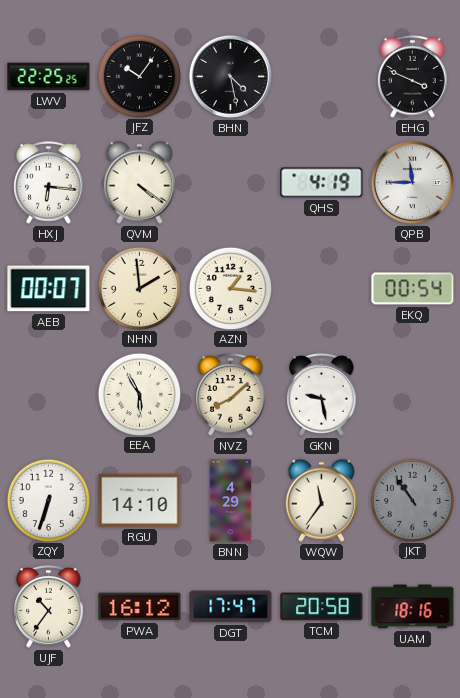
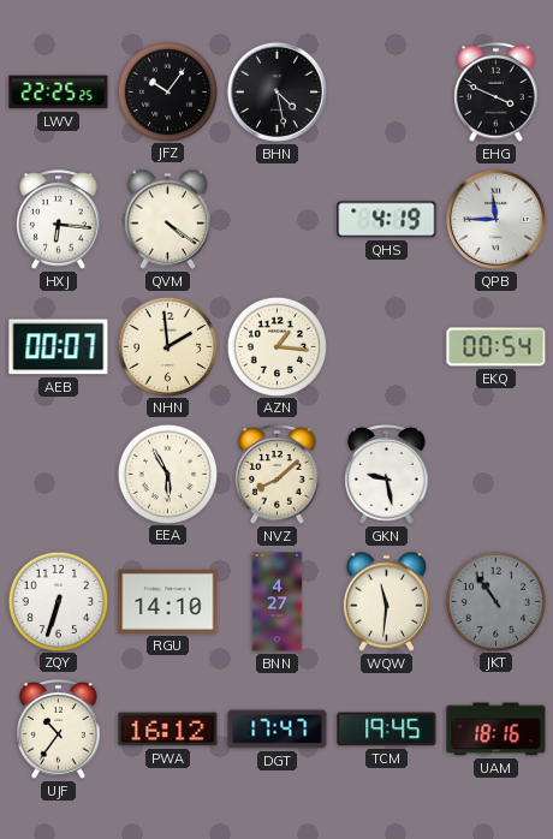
BNN: 4:29 -> 4:27
WQW: 11:36 -> 11:31
TCM: 20:58 -> 19:45
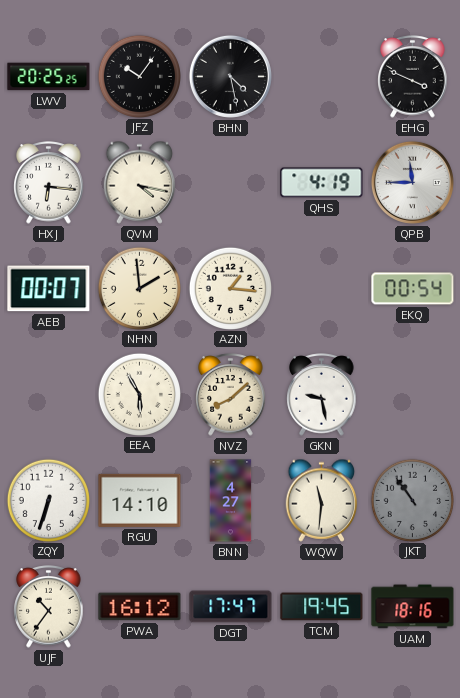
LWV: 22:25 -> 20:25
QVM: 4:21 -> 4:17
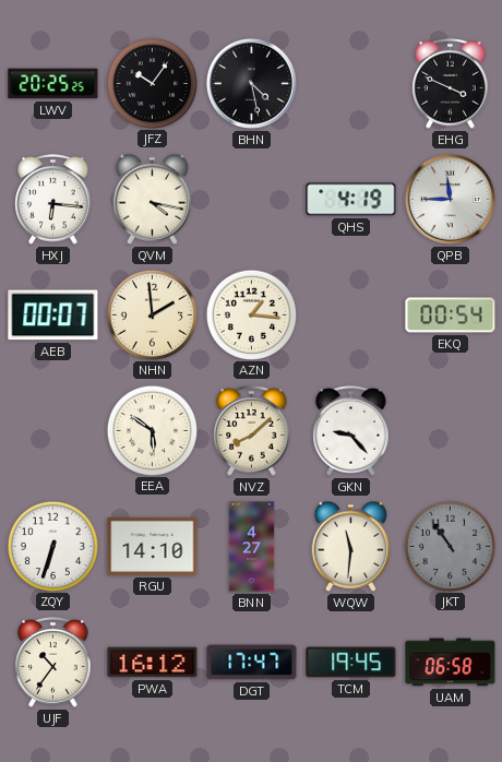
EEA: 5:55 -> 5:51
GKN: 9:28 -> 9:23
UAM: 18:16 -> 06:58
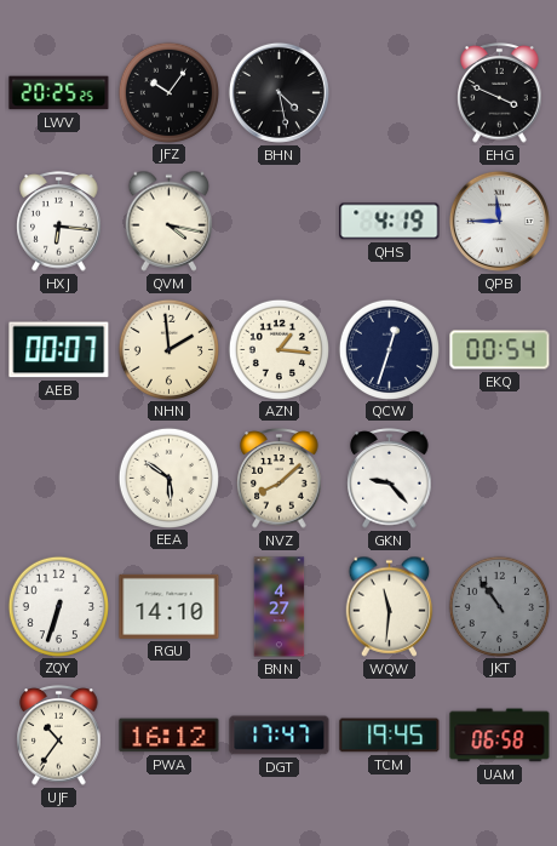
QCW: none -> 12:33
